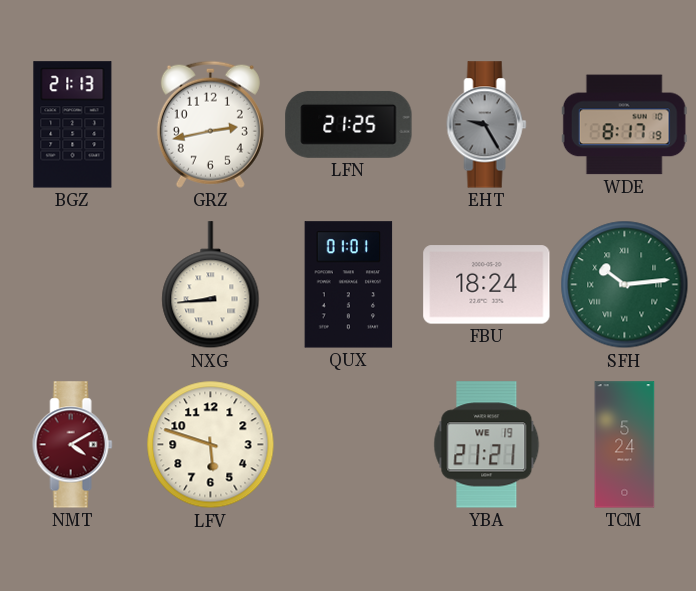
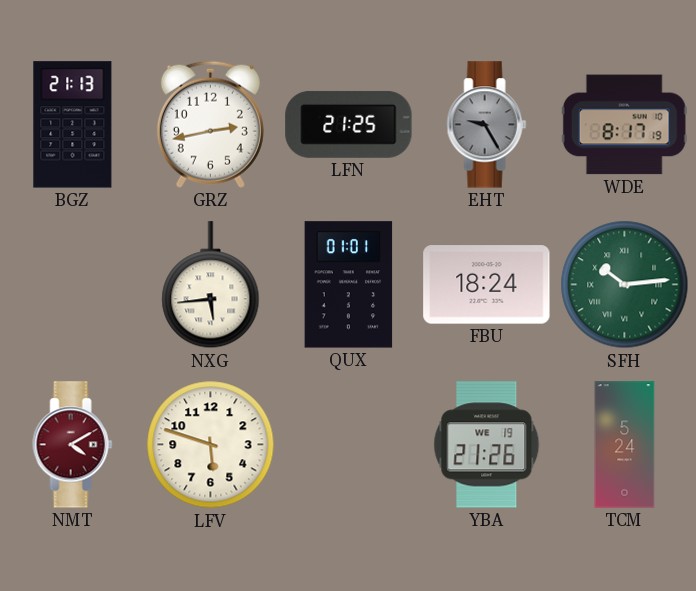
NXG: 8:44 -> 5:44
YBA: 21:21 -> 21:26
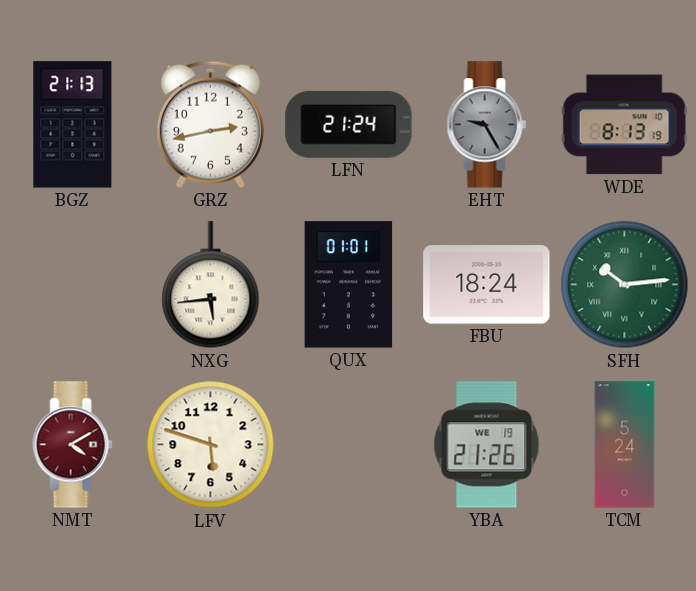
LFN: 21:25 -> 21:24
WDE: 8:17 -> 8:13
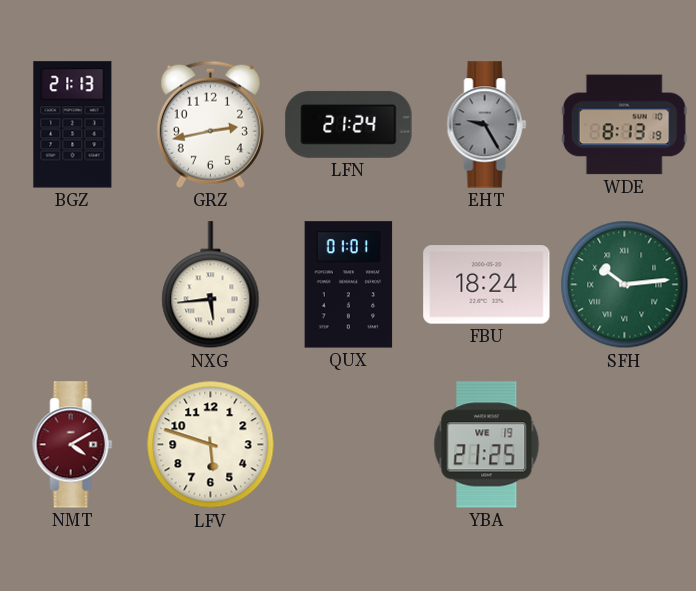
YBA: 21:26 -> 21:25
TCM: 5:24 -> none
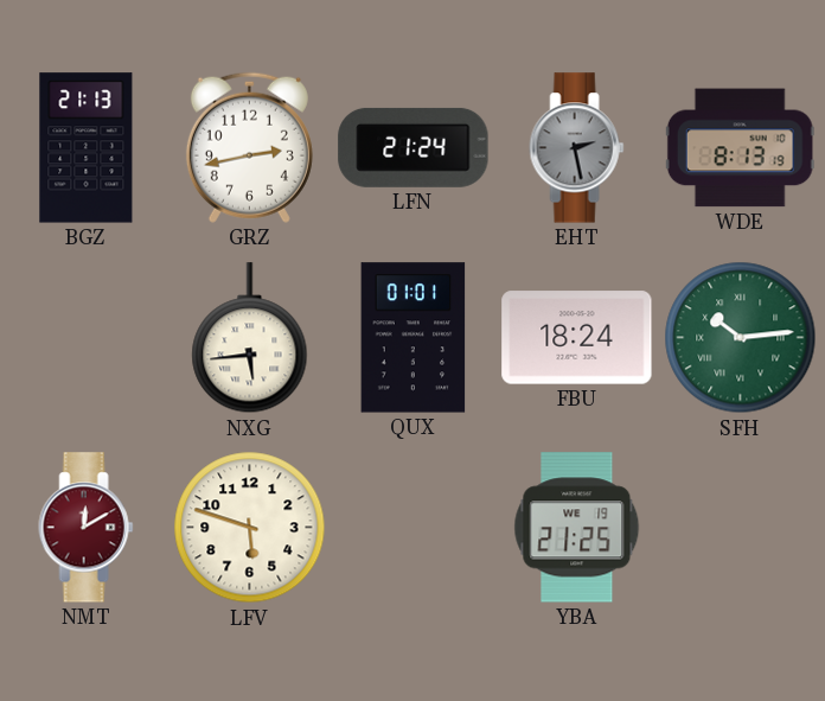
EHT: 9:25 -> 2:28
NMT: 4:10 -> 12:10
